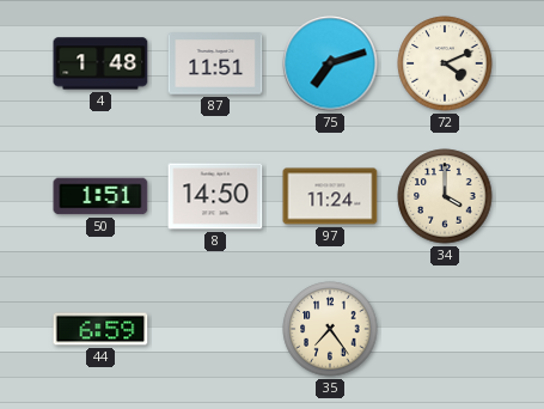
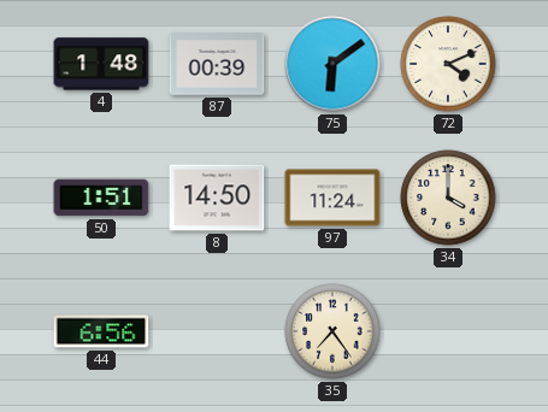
87: 11:51 -> 00:39
75: 7:12 -> 6:09
44: 6:59 -> 6:56
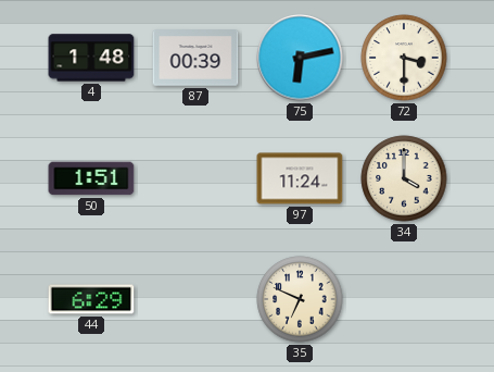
75: 6:09 -> 6:13
72: 4:11 -> 3:30
8: 14:50 -> none
44: 6:56 -> 6:29
35: 7:24 -> 6:49
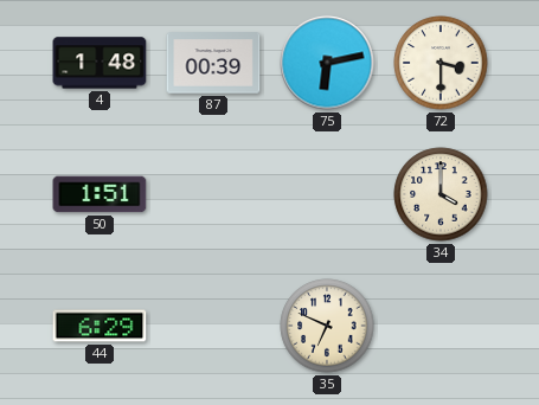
97: 11:24 -> none
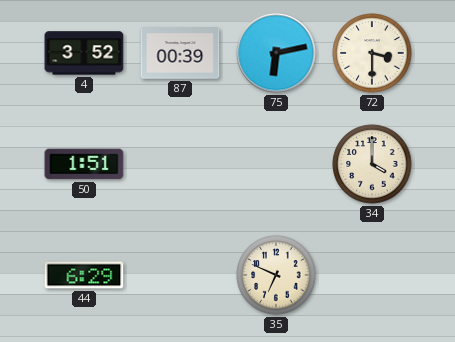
4: 1:48 -> 3:52
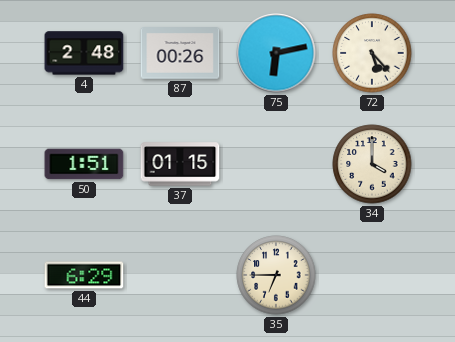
4: 3:52 -> 2:48
87: 00:39 -> 00:26
72: 3:30 -> 5:23
37: none -> 01:15
35: 6:49 -> 6:45
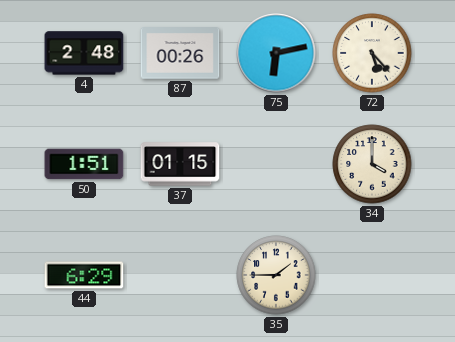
35: 6:45 -> 1:45
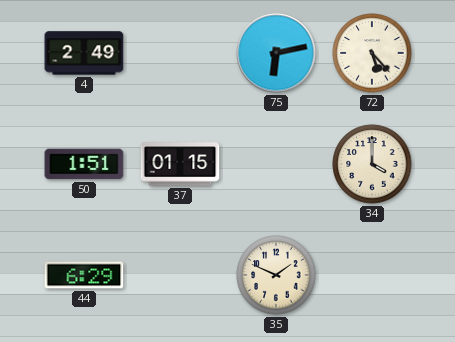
4: 2:48 -> 2:49
87: 00:26 -> none
35: 1:45 -> 1:49
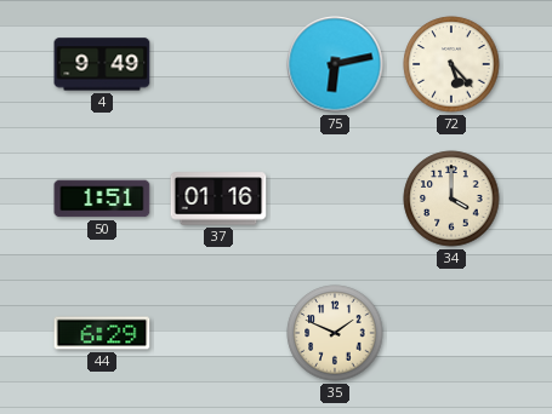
4: 2:49 -> 9:49
37: 01:15 -> 01:16
